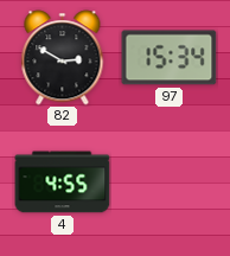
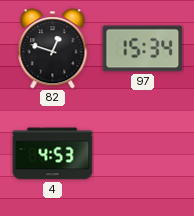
82: 2:50 -> 12:48
4: 4:55 -> 4:53
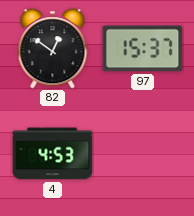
82: 12:48 -> 12:51
97: 15:34 -> 15:37
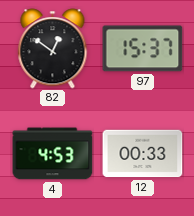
12: none -> 00:33
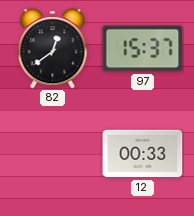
82: 12:51 -> 12:39
4: 4:53 -> none
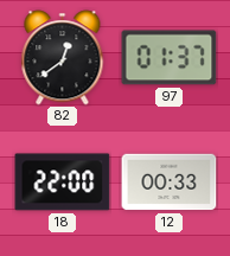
97: 15:37 -> 01:37
18: none -> 22:00
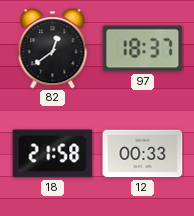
97: 01:37 -> 18:37
18: 22:00 -> 21:58
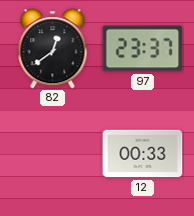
97: 18:37 -> 23:37
18: 21:58 -> none
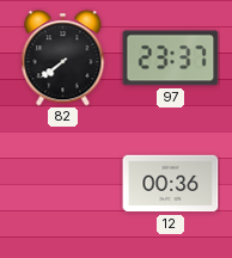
82: 12:39 -> 7:39
12: 00:33 -> 00:36
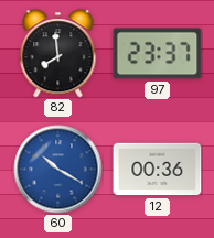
82: 7:39 -> 7:59
60: none -> 10:20
